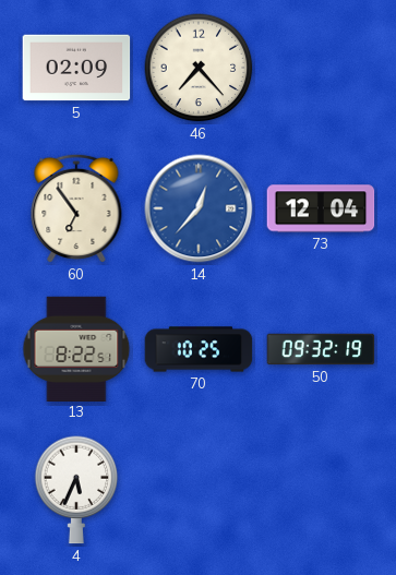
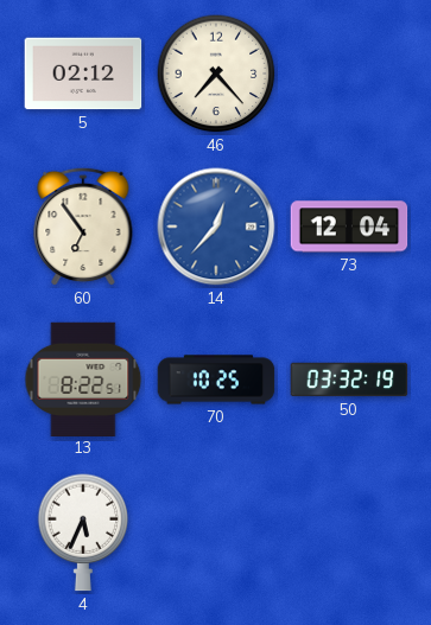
5: 02:09 -> 02:12
50: 09:32 -> 03:32
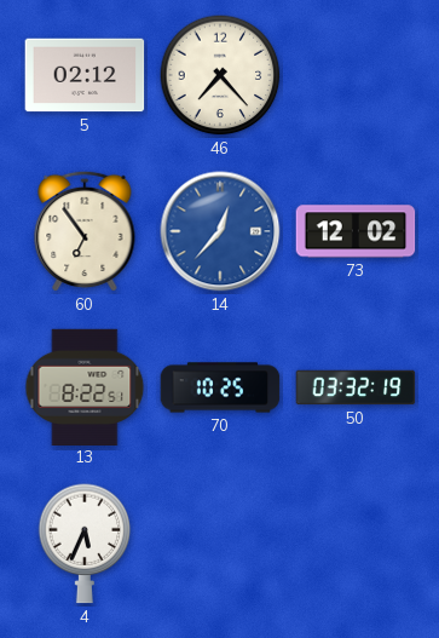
73: 12:04 -> 12:02
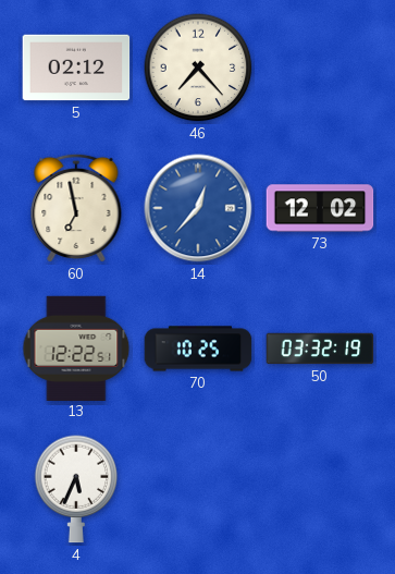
60: 6:54 -> 6:58
13: 8:22 -> 12:22
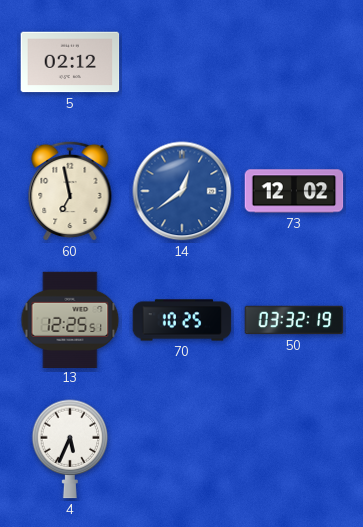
46: 7:23 -> none
14: 12:37 -> 12:39
13: 12:22 -> 12:25
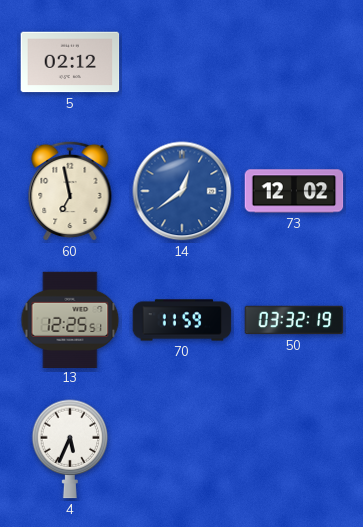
70: 10:25 -> 11:59
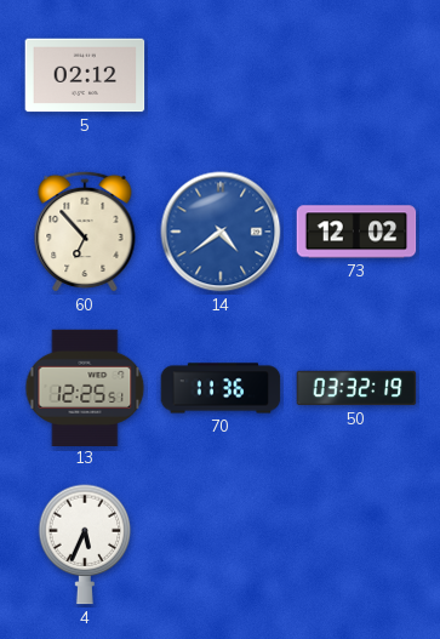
60: 6:58 -> 6:53
14: 12:39 -> 4:39
70: 11:59 -> 11:36
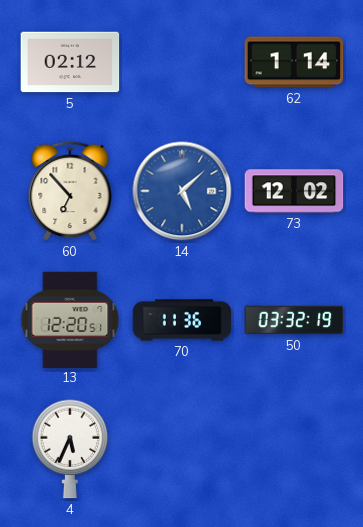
62: none -> 1:14
14: 4:39 -> 5:08
13: 12:25 -> 12:20
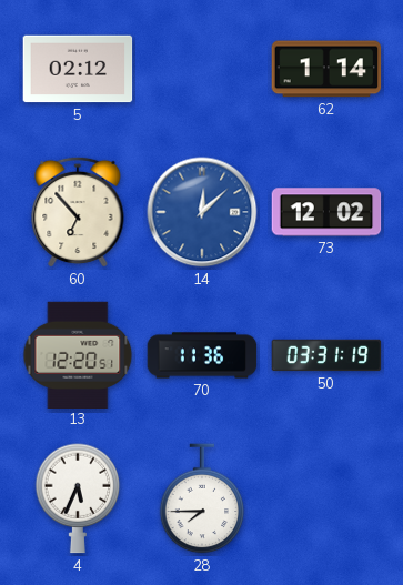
14: 5:08 -> 12:08
50: 03:32 -> 03:31
28: none -> 7:45
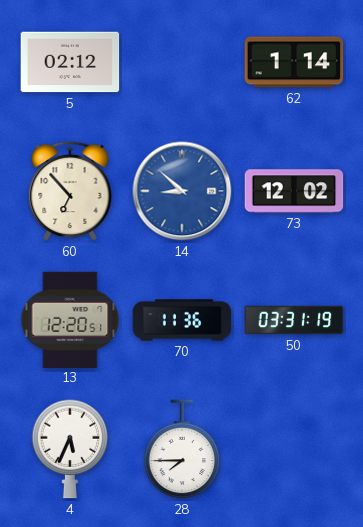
14: 12:08 -> 8:52
